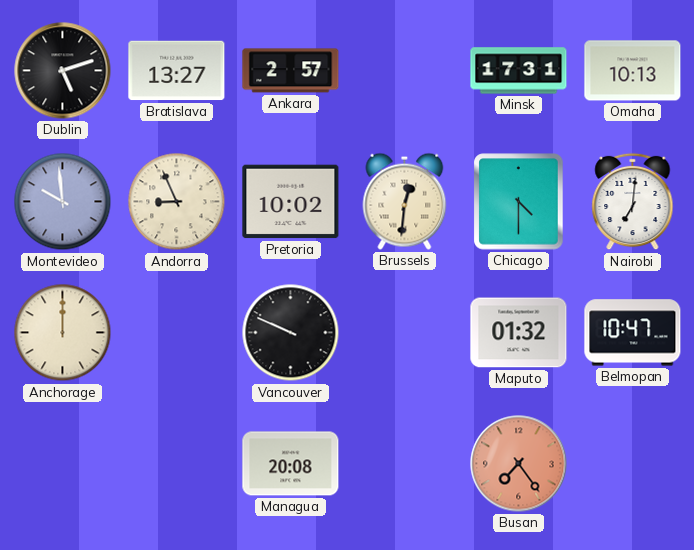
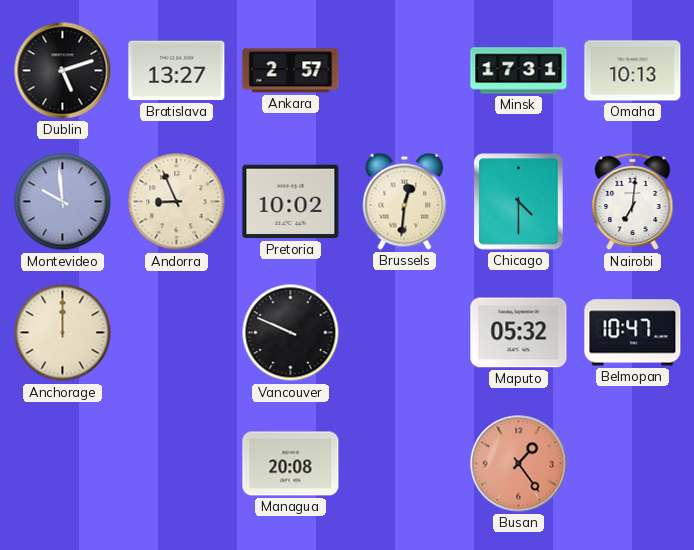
Maputo: 01:32 -> 05:32
Busan: 7:24 -> 1:24
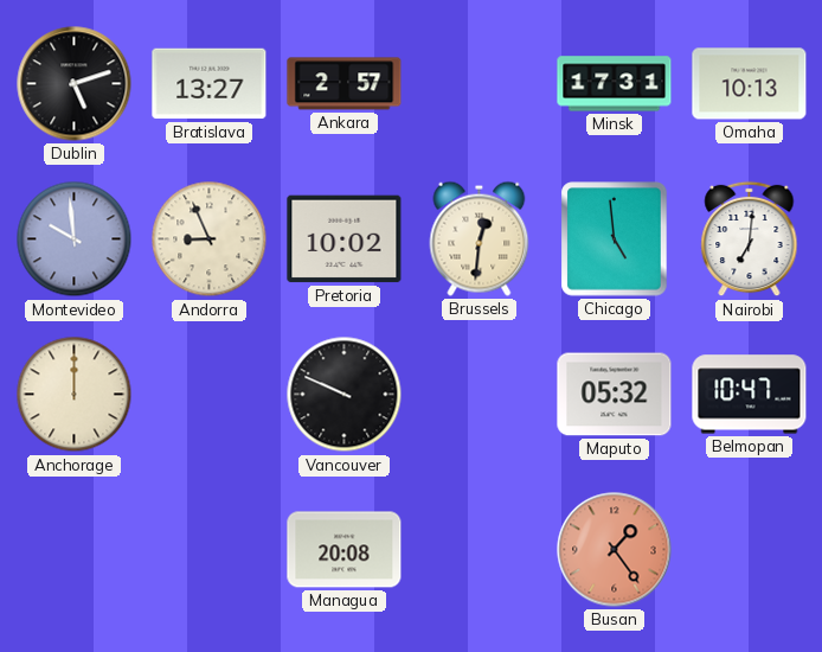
Chicago: 4:30 -> 4:59
